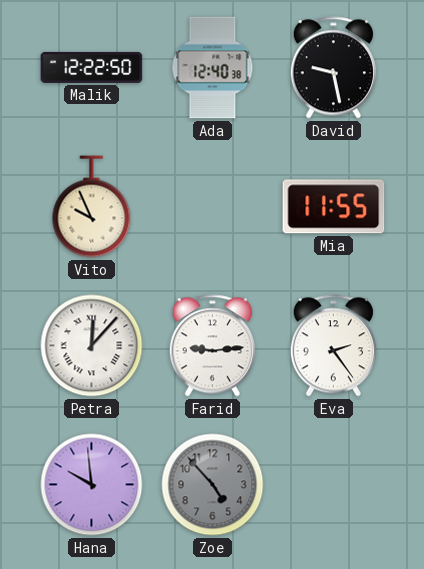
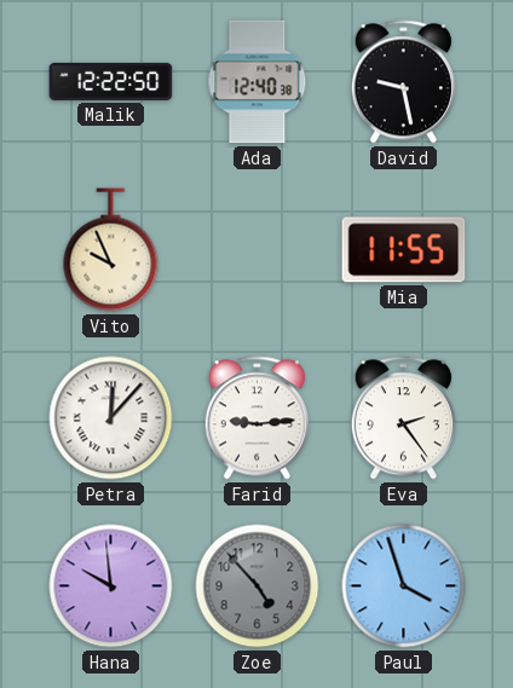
Paul: none -> 3:57
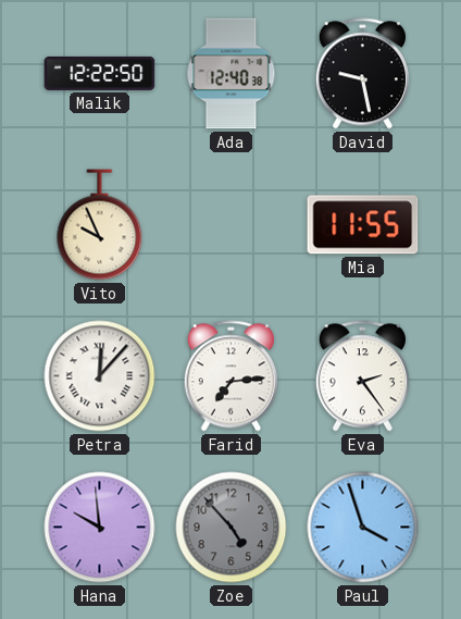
Farid: 9:14 -> 7:14
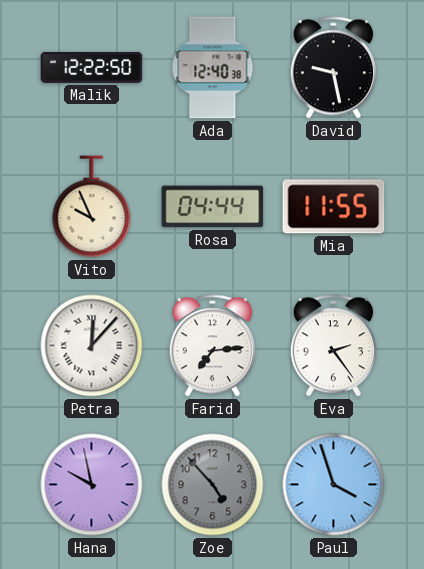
Rosa: none -> 04:44
Hana: 9:59 -> 9:58
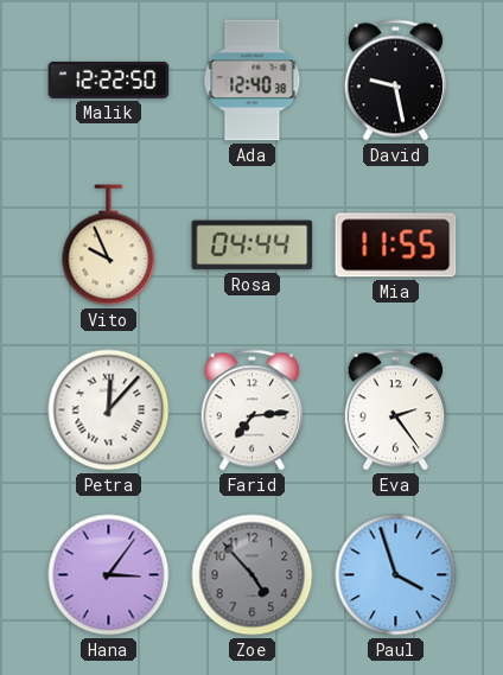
Hana: 9:58 -> 3:06
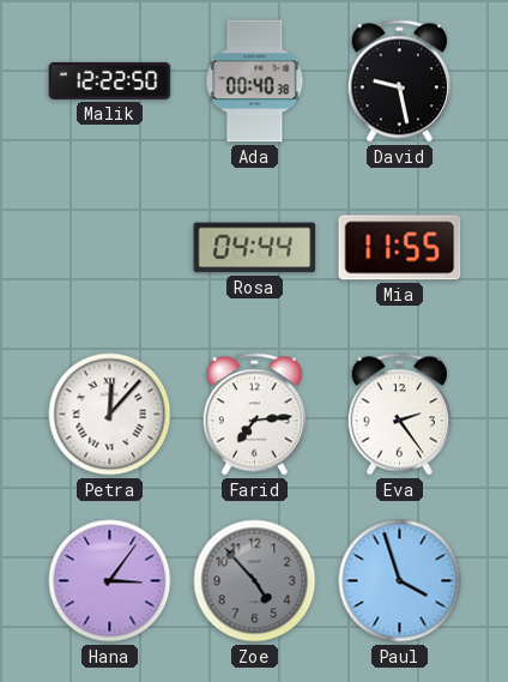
Ada: 12:40 -> 00:40
Vito: 9:56 -> none
